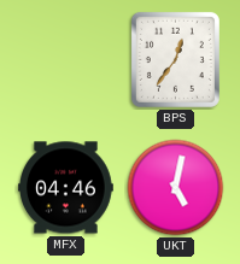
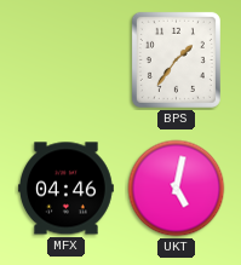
BPS: 12:36 -> 1:36
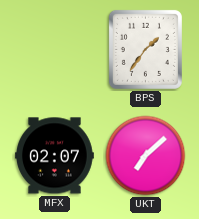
MFX: 04:46 -> 02:07
UKT: 5:02 -> 7:08
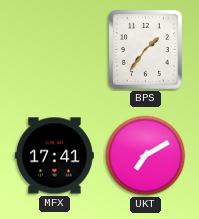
MFX: 02:07 -> 17:41
UKT: 7:08 -> 7:10
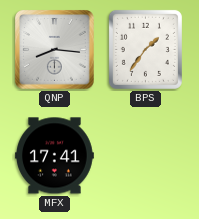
QNP: none -> 8:16
UKT: 7:10 -> none
